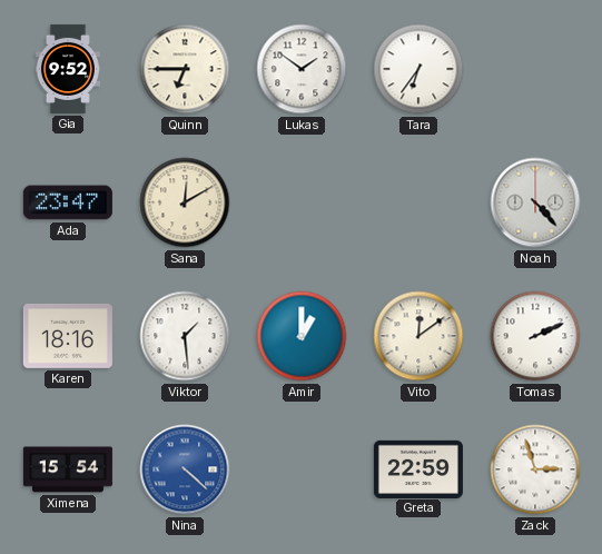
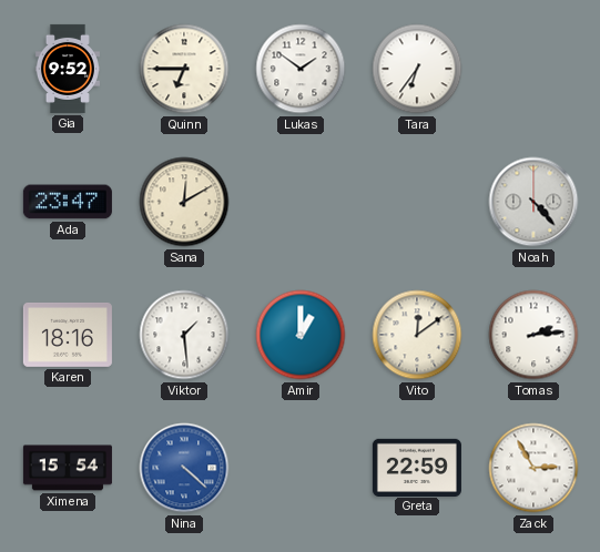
Tomas: 2:11 -> 2:14
Zack: 2:57 -> 2:55
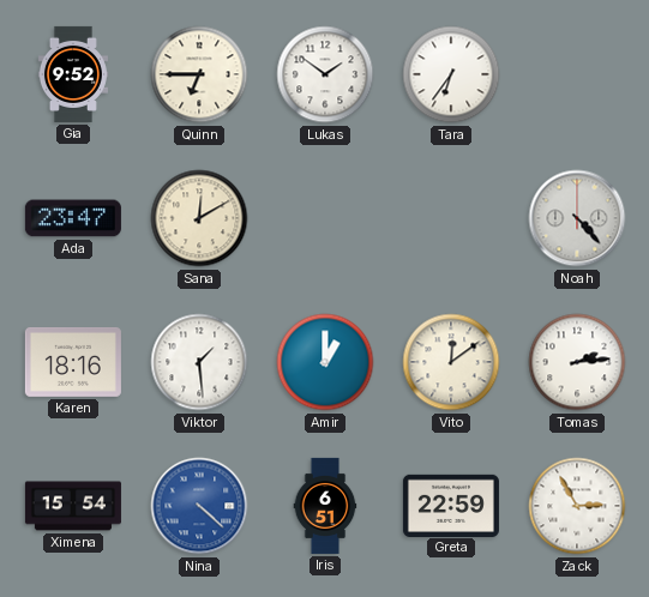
Iris: none -> 6:51
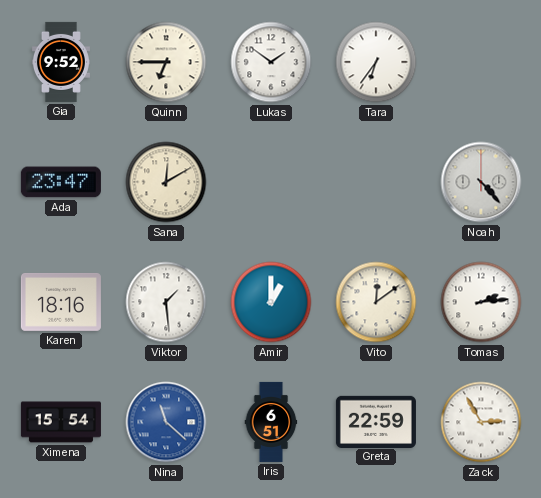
Nina: 4:22 -> 11:22
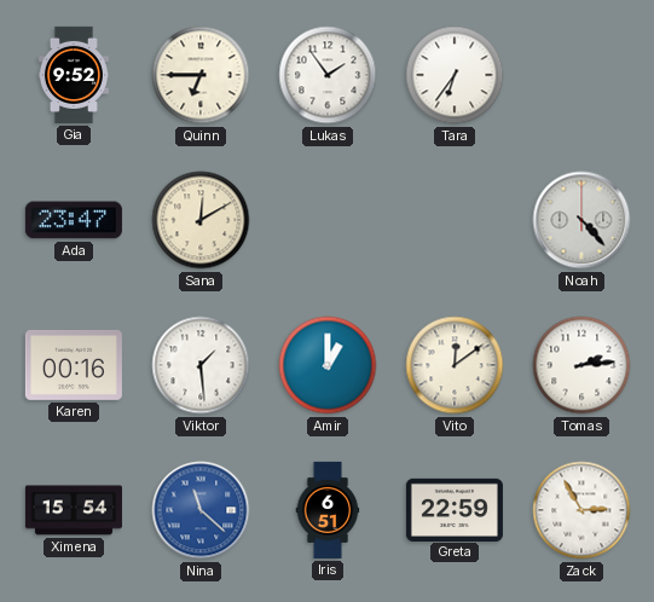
Lukas: 1:51 -> 1:54
Karen: 18:16 -> 00:16
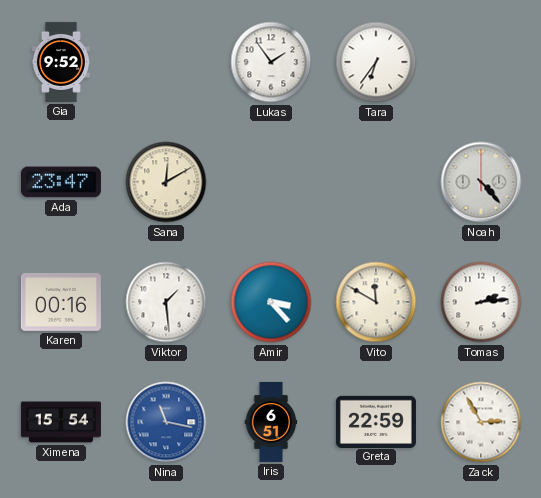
Quinn: 6:45 -> none
Amir: 1:00 -> 3:23
Vito: 12:09 -> 11:50
Nina: 11:22 -> 11:17
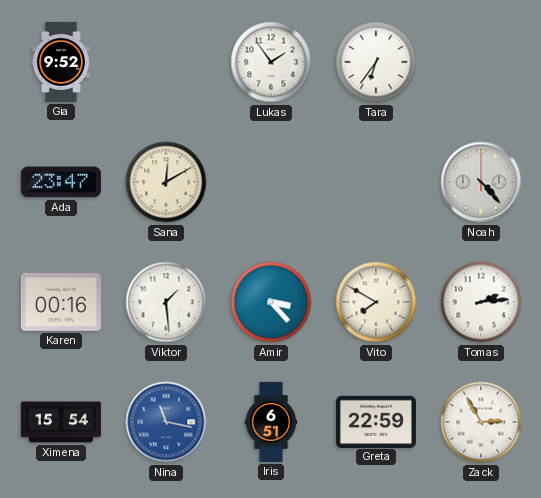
Vito: 11:50 -> 7:50
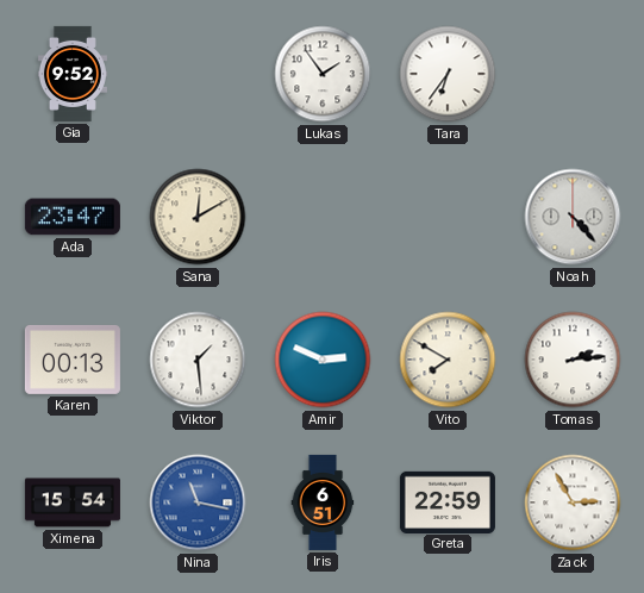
Karen: 00:16 -> 00:13
Amir: 3:23 -> 2:49
